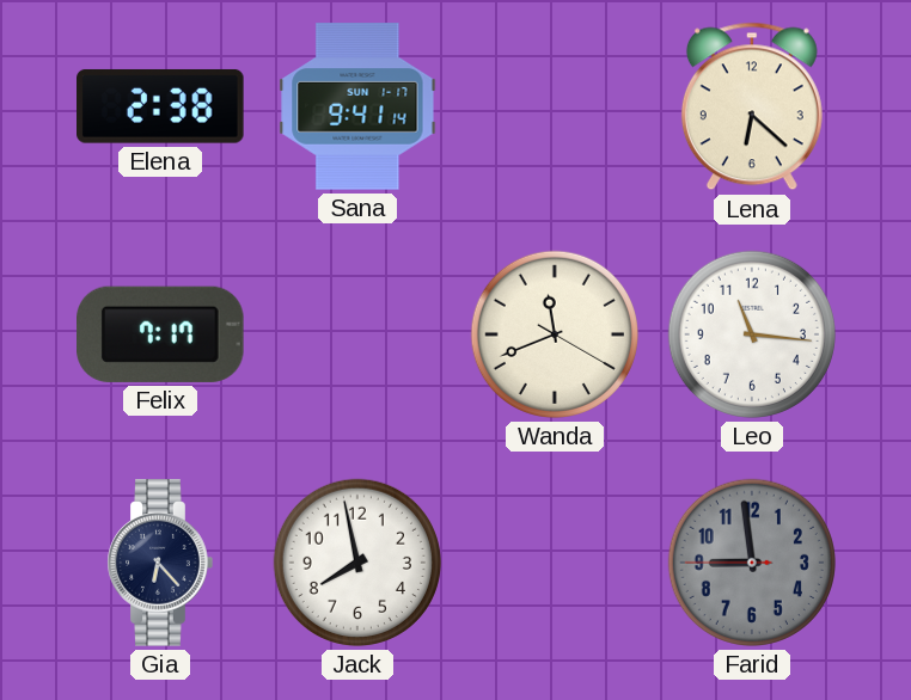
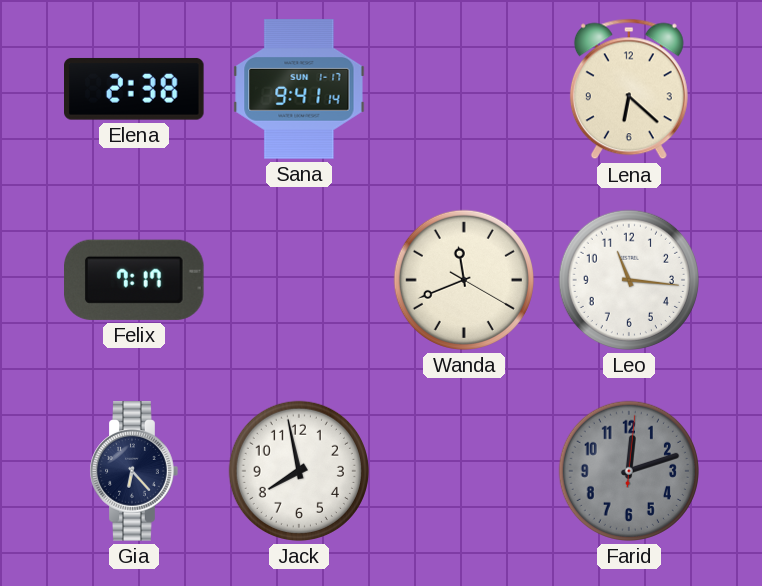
Farid: 8:58 -> 12:12
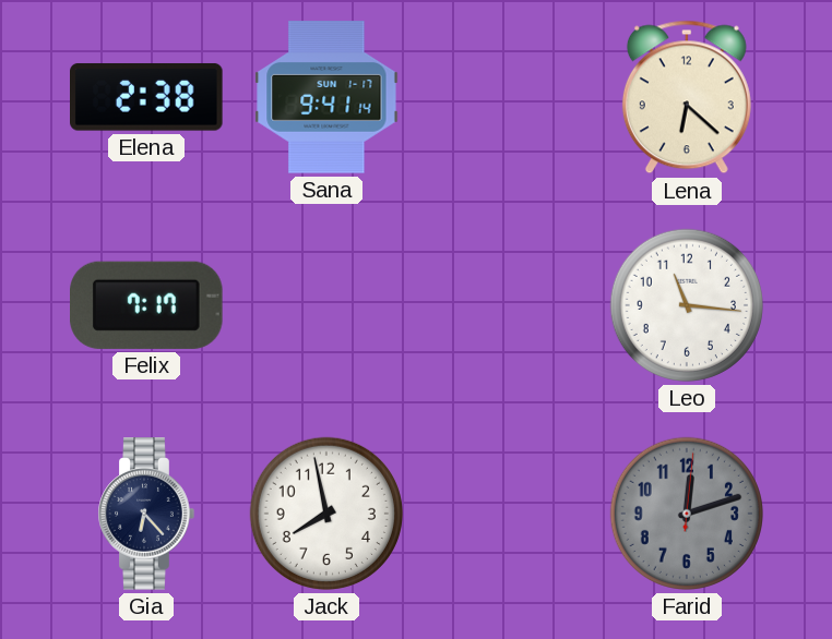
Wanda: 11:41 -> none
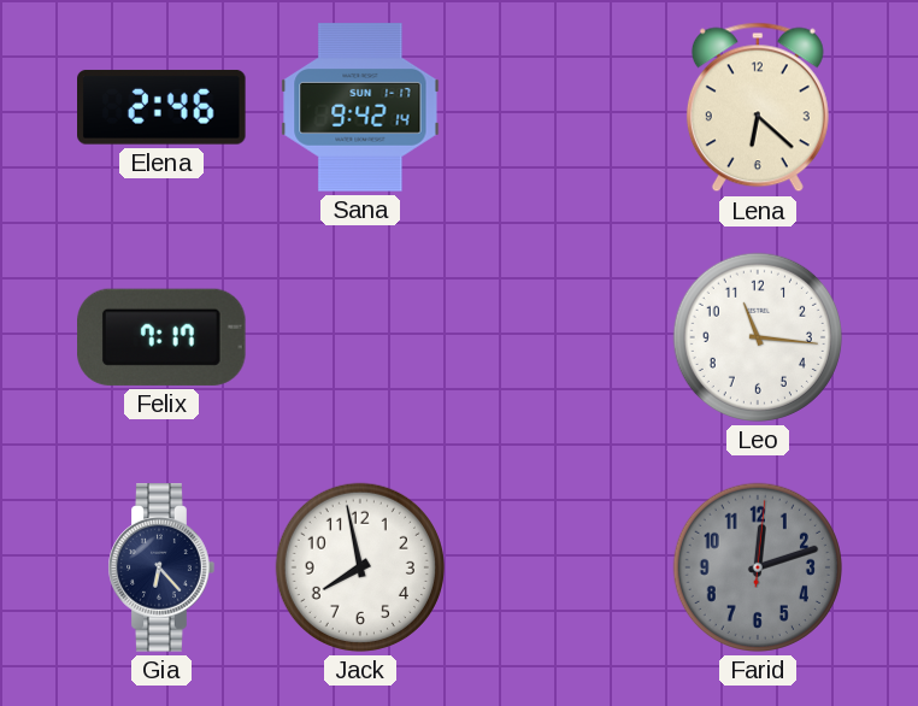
Elena: 2:38 -> 2:46
Sana: 9:41 -> 9:42
